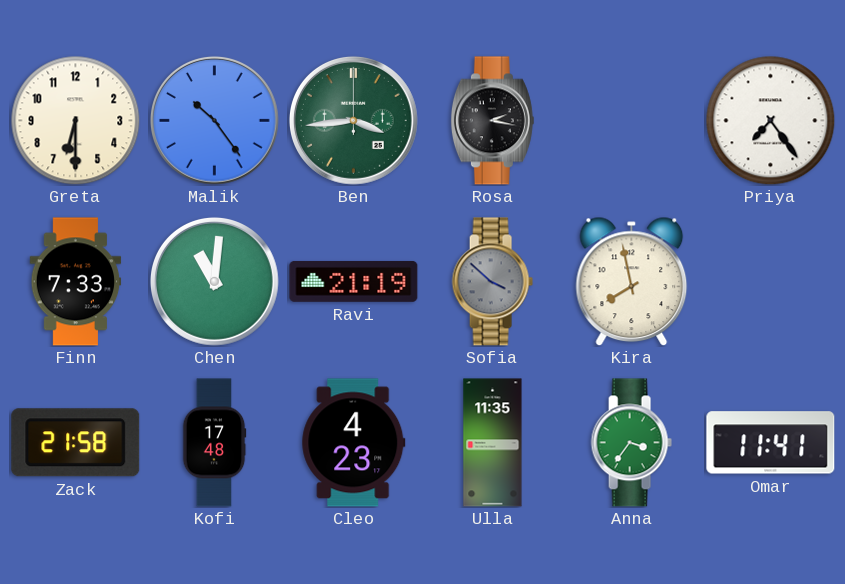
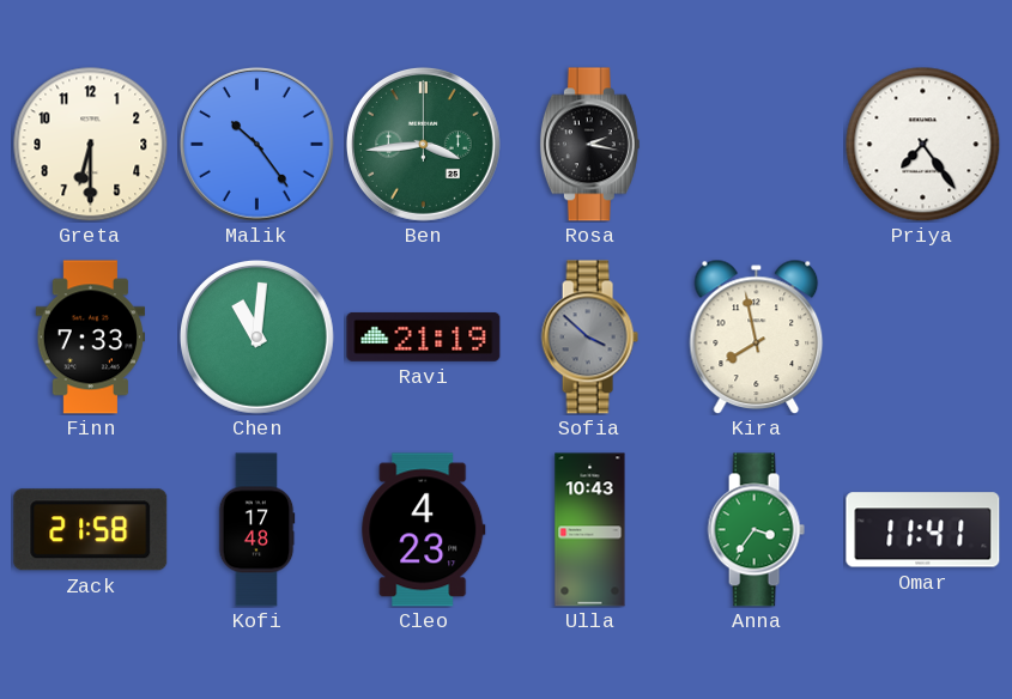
Ulla: 11:35 -> 10:43
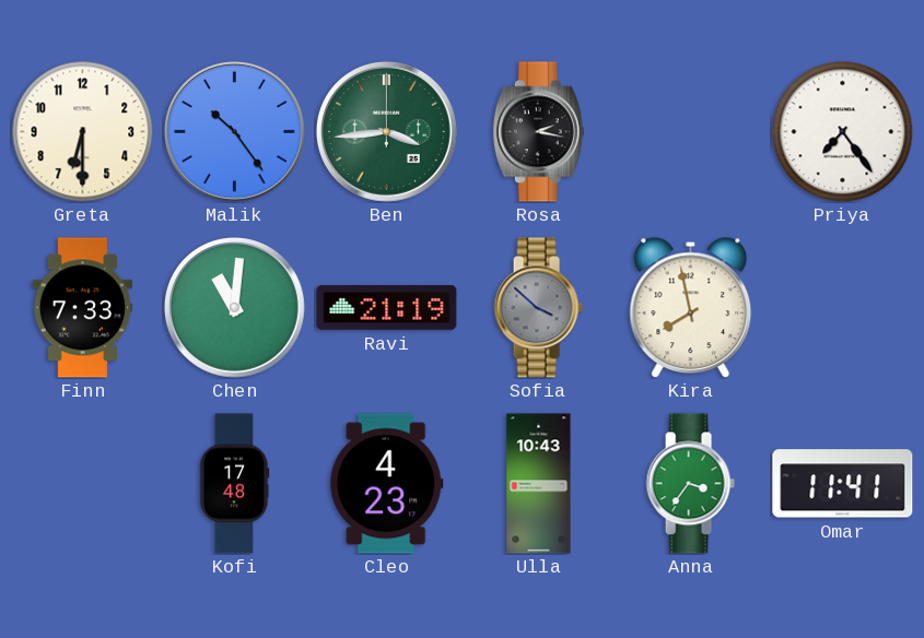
Zack: 21:58 -> none
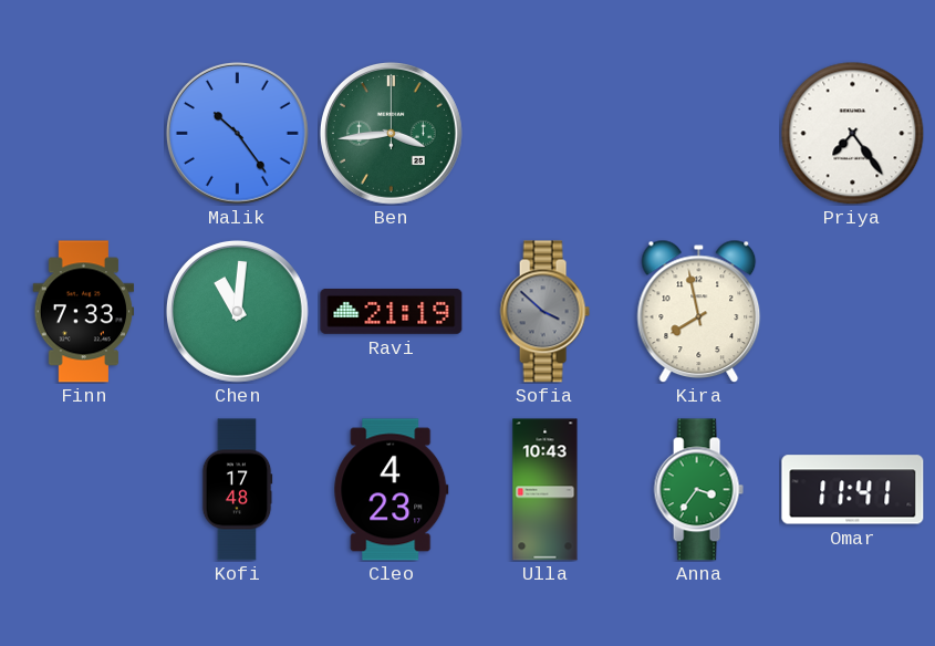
Greta: 6:30 -> none
Rosa: 2:17 -> none
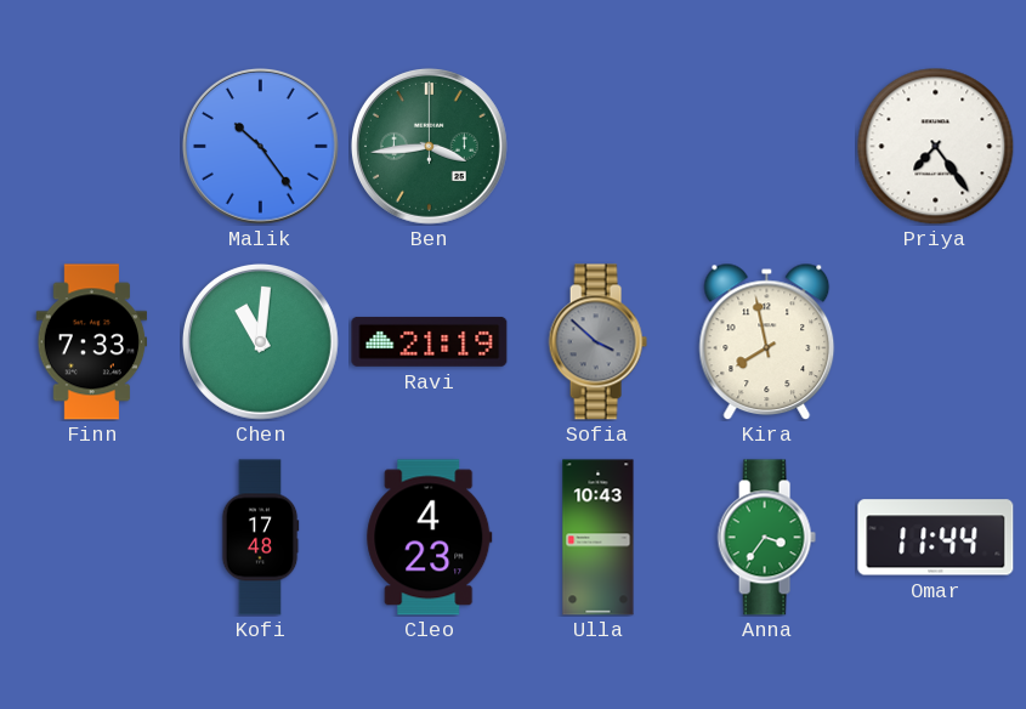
Omar: 11:41 -> 11:44
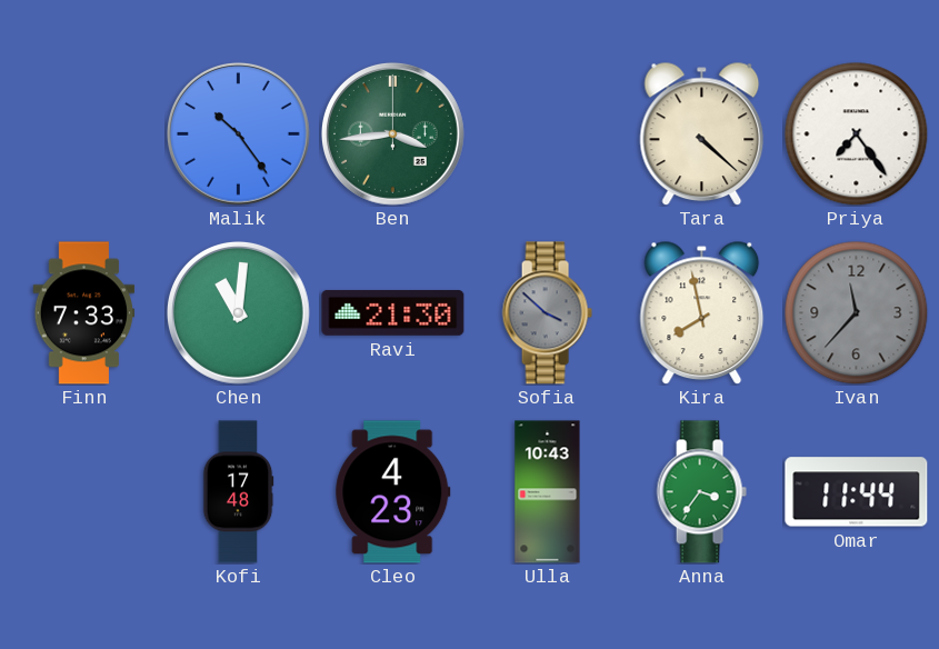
Tara: none -> 4:22
Ravi: 21:19 -> 21:30
Ivan: none -> 11:37
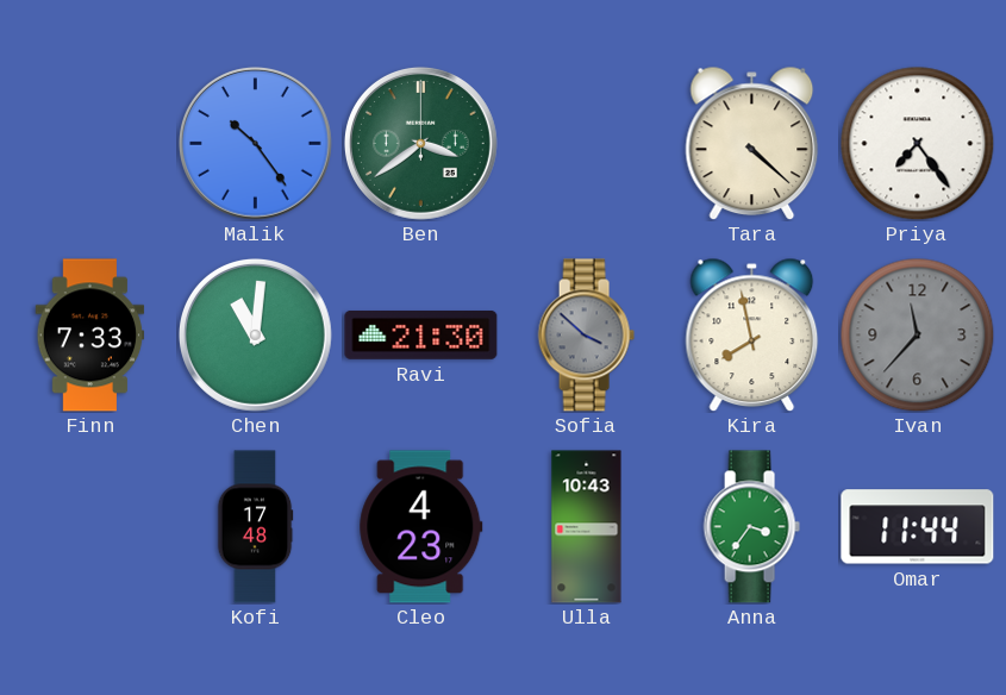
Ben: 3:44 -> 3:39
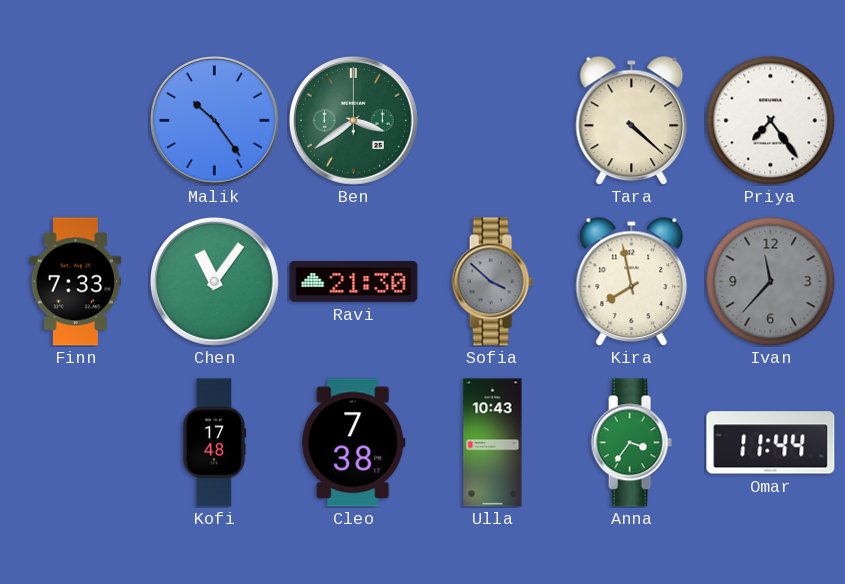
Chen: 11:01 -> 11:06
Cleo: 4:23 -> 7:38
